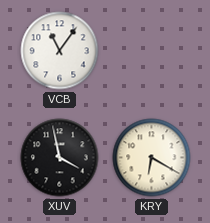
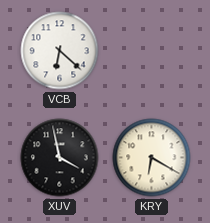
VCB: 11:06 -> 6:22
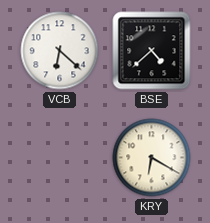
BSE: none -> 4:38
XUV: 3:58 -> none
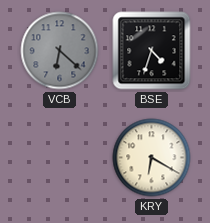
VCB dial: white -> grey
BSE: 4:38 -> 4:33
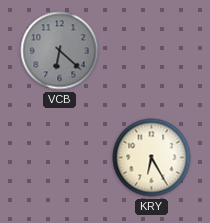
BSE: 4:33 -> none
KRY: 6:20 -> 6:25
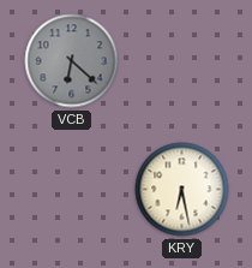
KRY: 6:25 -> 6:28
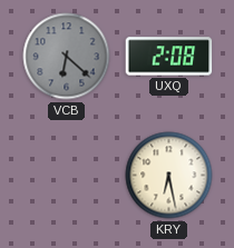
UXQ: none -> 2:08
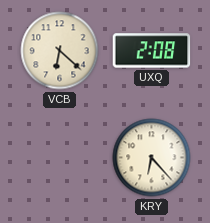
VCB dial: grey -> cream
KRY: 6:28 -> 6:23
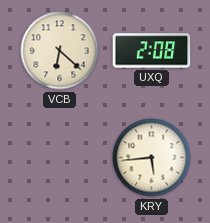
KRY: 6:23 -> 5:44
